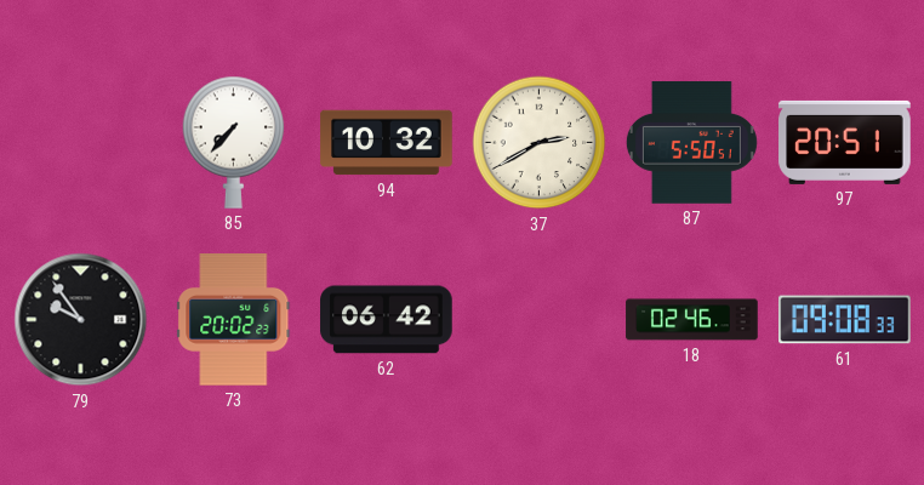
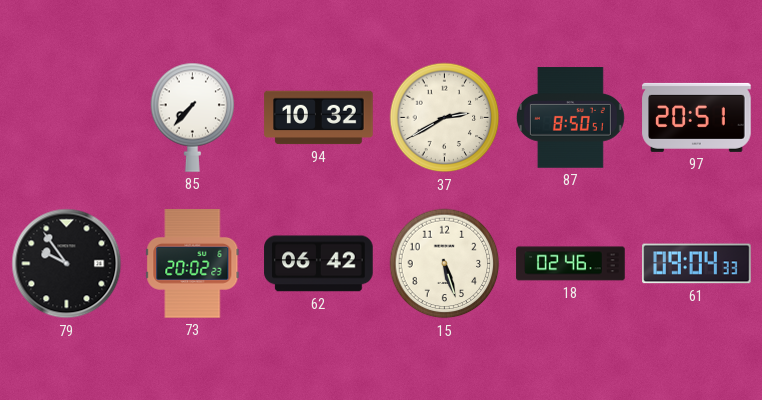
87: 5:50 -> 8:50
15: none -> 5:27
61: 09:08 -> 09:04
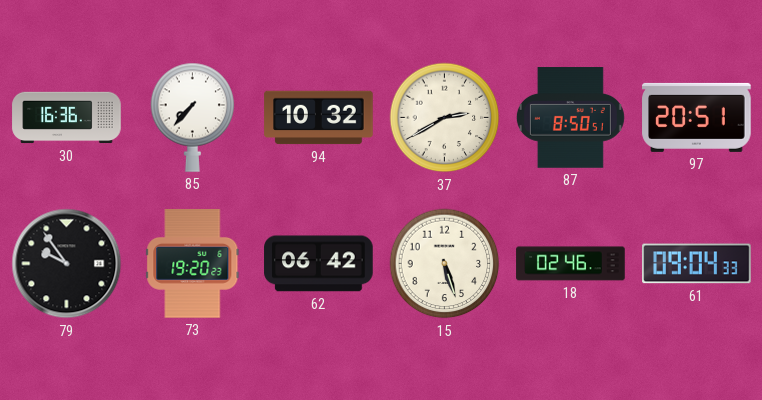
30: none -> 16:36
73: 20:02 -> 19:20
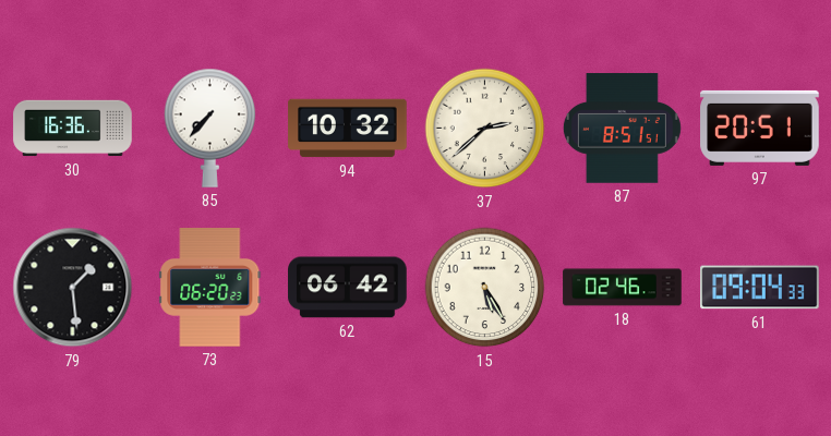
37: 2:40 -> 2:38
87: 8:50 -> 8:51
79: 9:54 -> 1:29
73: 19:20 -> 06:20
15: 5:27 -> 5:25
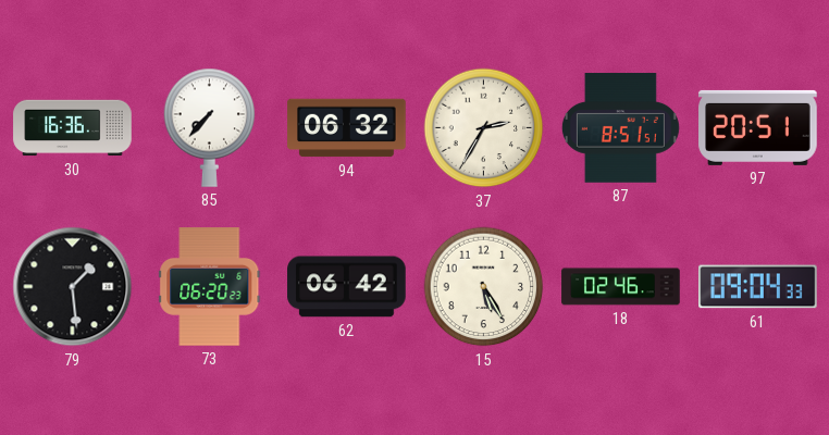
94: 10:32 -> 06:32
37: 2:38 -> 2:35
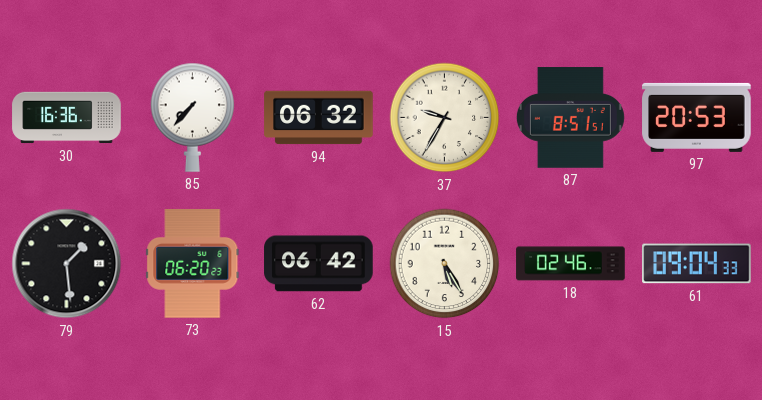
37: 2:35 -> 9:35
97: 20:51 -> 20:53
